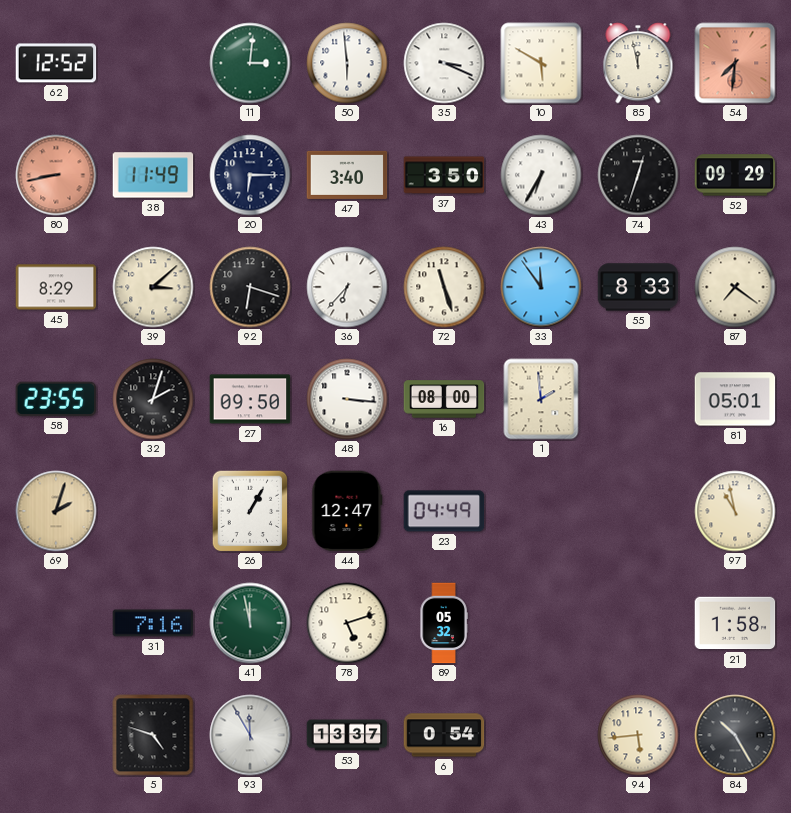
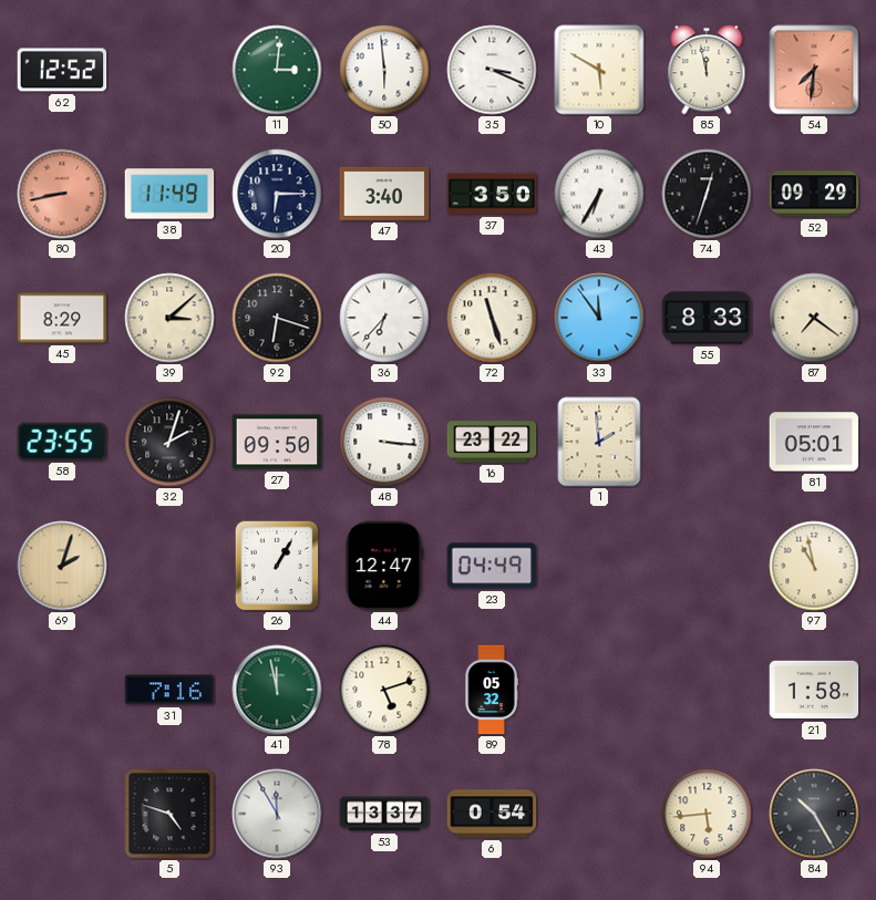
16: 08:00 -> 23:22
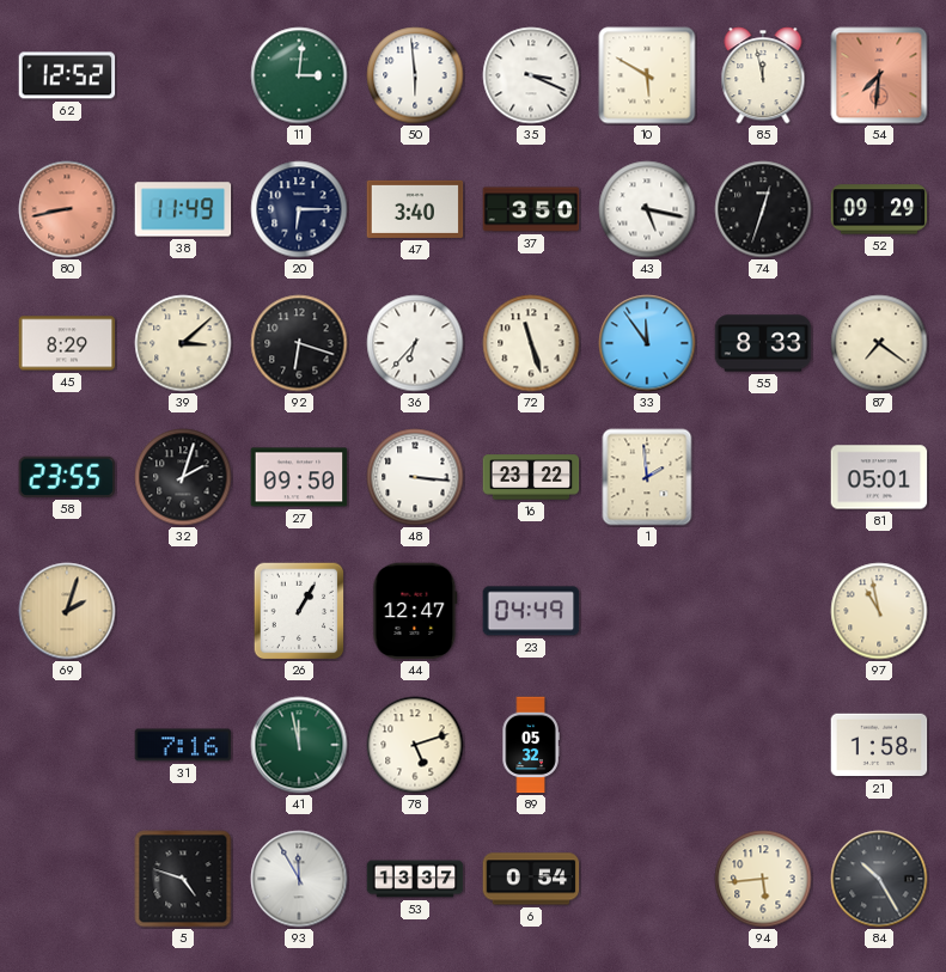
43: 6:35 -> 5:17
